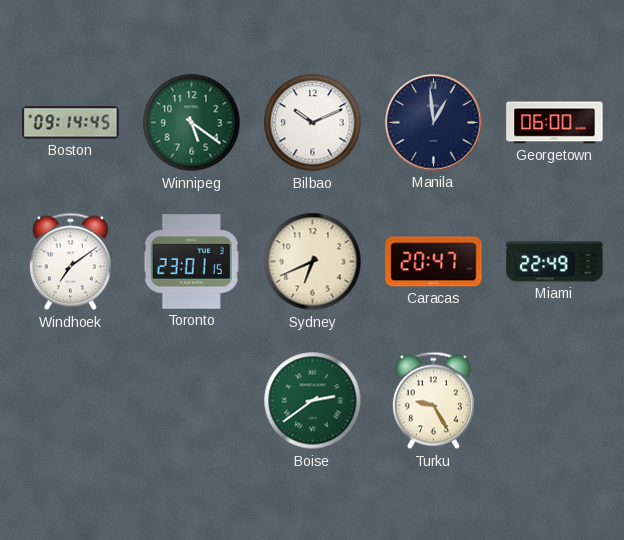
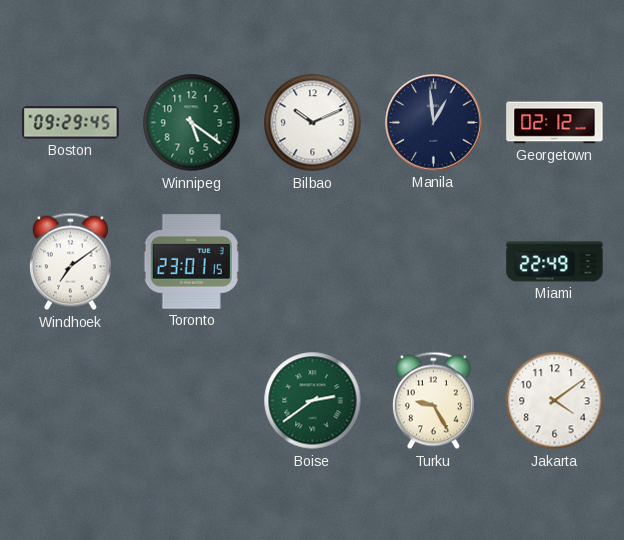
Boston: 09:14 -> 09:29
Georgetown: 06:00 -> 02:12
Sydney: 6:41 -> none
Caracas: 20:47 -> none
Jakarta: none -> 4:09
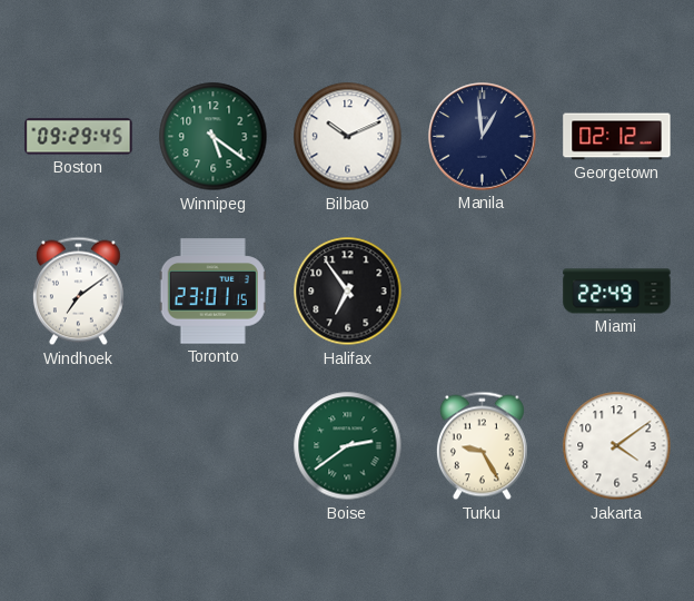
Halifax: none -> 6:54
